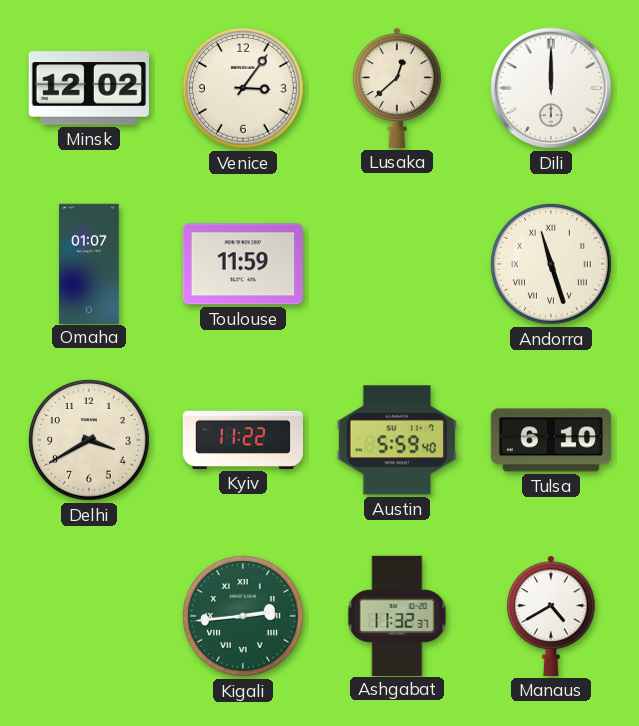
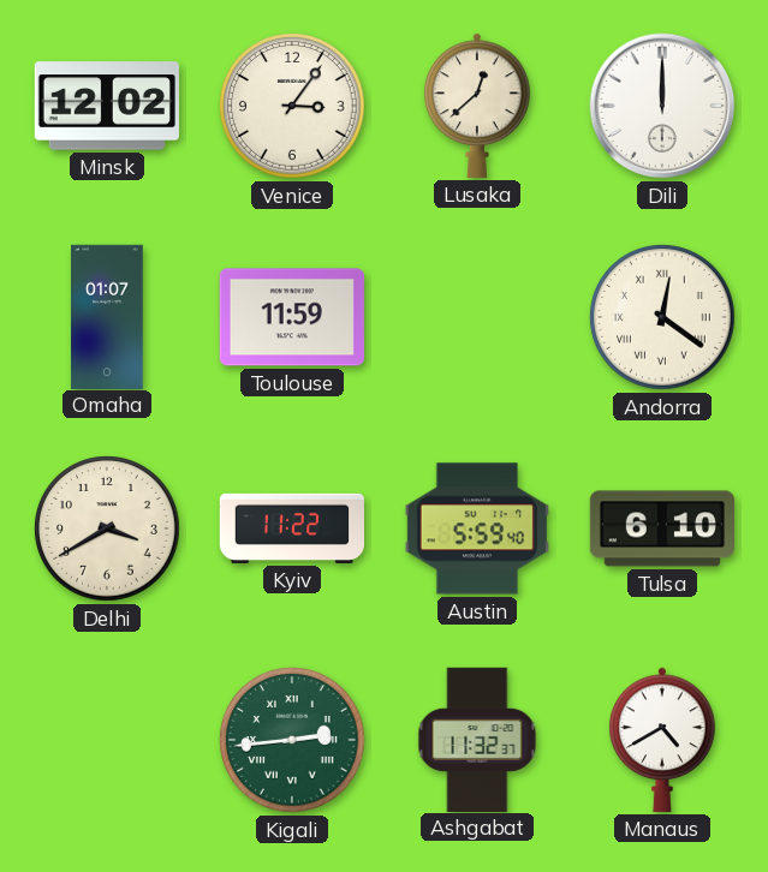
Andorra: 11:27 -> 12:21
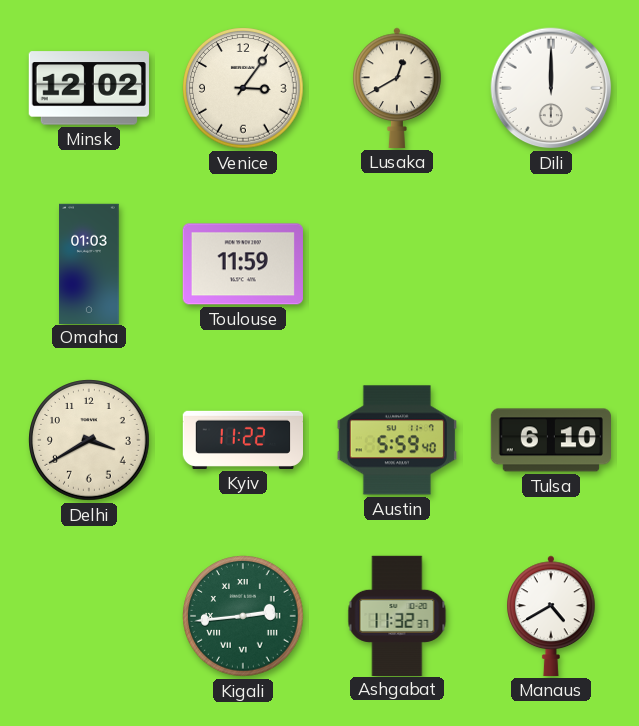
Lusaka: 12:38 -> 12:40
Omaha: 01:07 -> 01:03
Andorra: 12:21 -> none
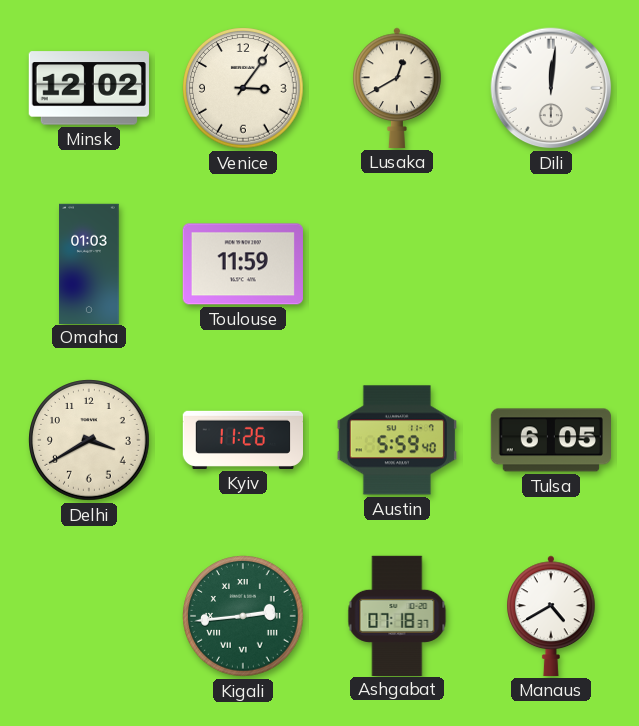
Dili: 12:00 -> 12:01
Kyiv: 11:22 -> 11:26
Tulsa: 6:10 -> 6:05
Ashgabat: 11:32 -> 07:18
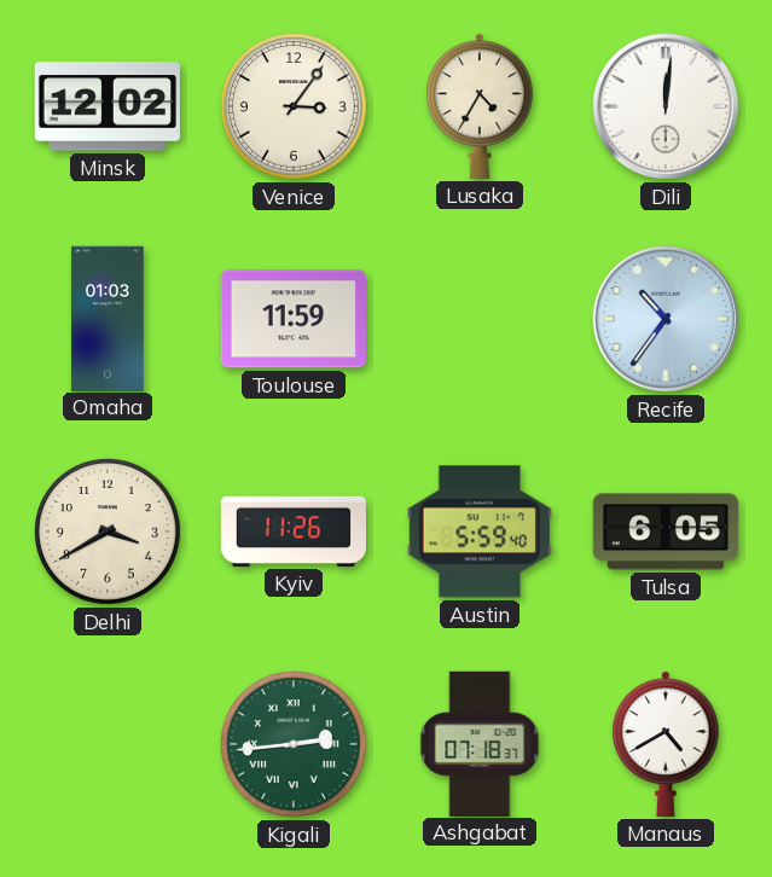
Lusaka: 12:40 -> 4:35
Recife: none -> 10:36
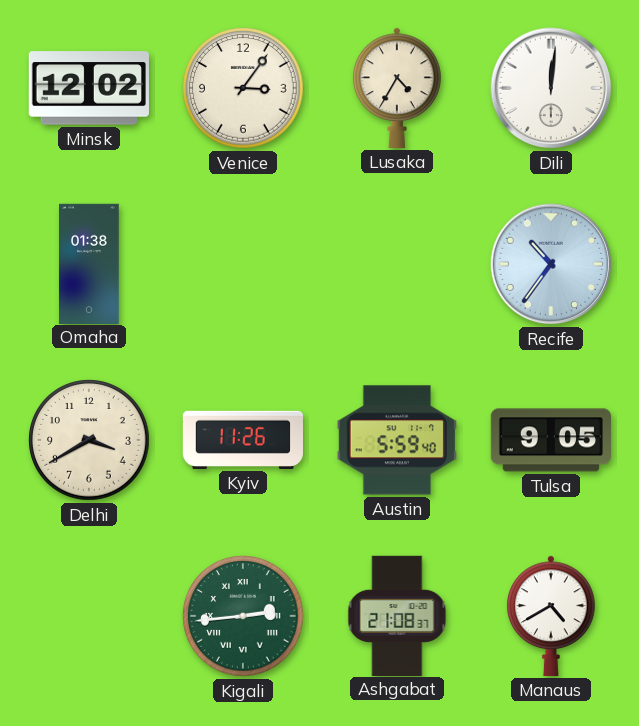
Omaha: 01:03 -> 01:38
Toulouse: 11:59 -> none
Tulsa: 6:05 -> 9:05
Ashgabat: 07:18 -> 21:08
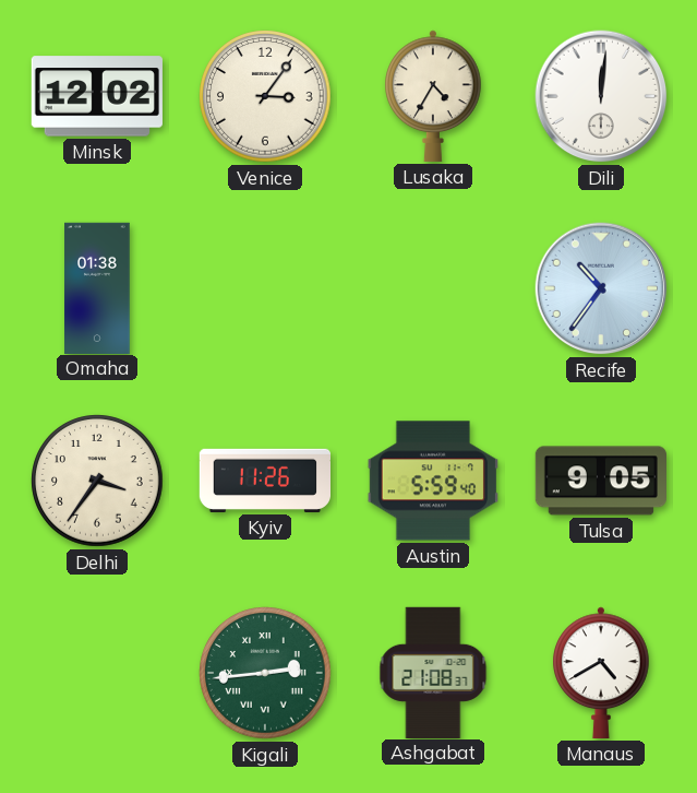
Delhi: 3:40 -> 3:36
